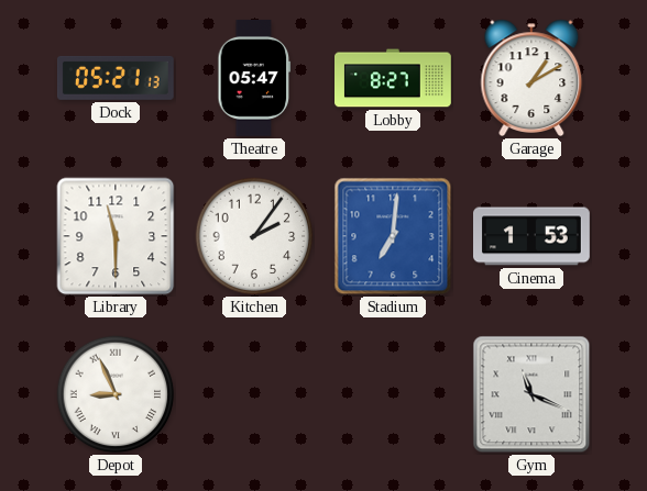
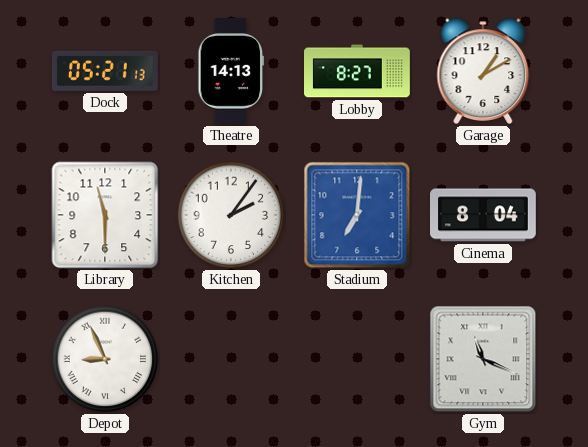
Theatre: 05:47 -> 14:13
Cinema: 1:53 -> 8:04
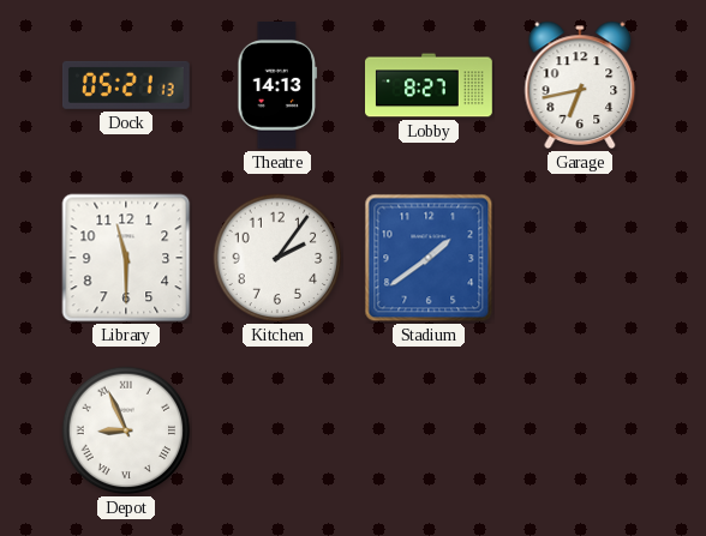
Garage: 1:10 -> 6:43
Stadium: 7:01 -> 1:39
Cinema: 8:04 -> none
Gym: 11:19 -> none
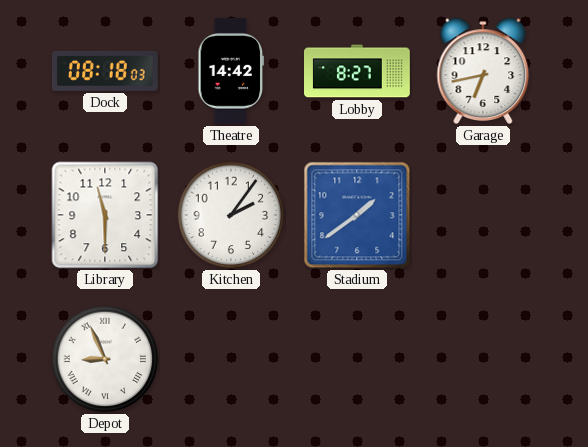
Dock: 05:21 -> 08:18
Theatre: 14:13 -> 14:42
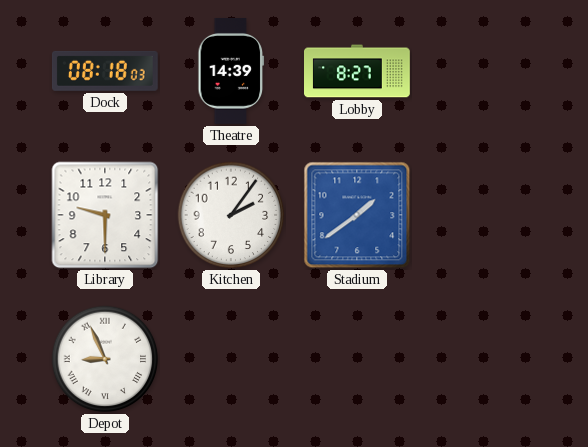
Theatre: 14:42 -> 14:39
Garage: 6:43 -> none
Library: 11:30 -> 9:30
